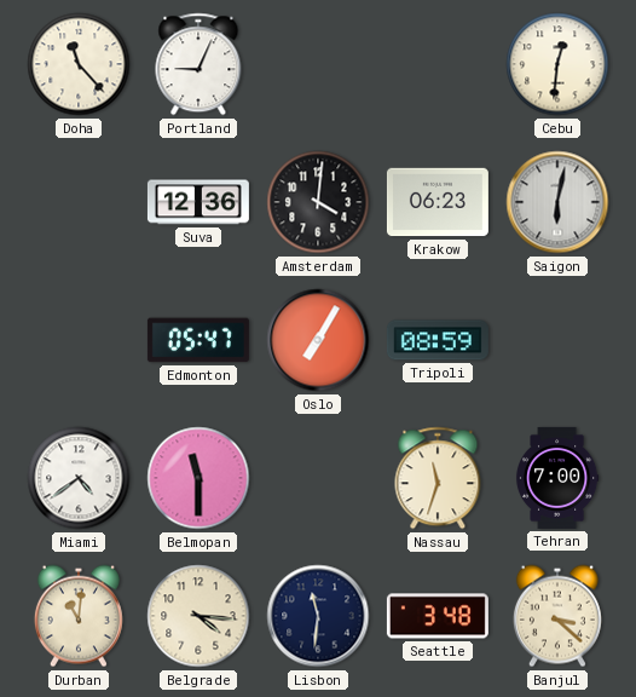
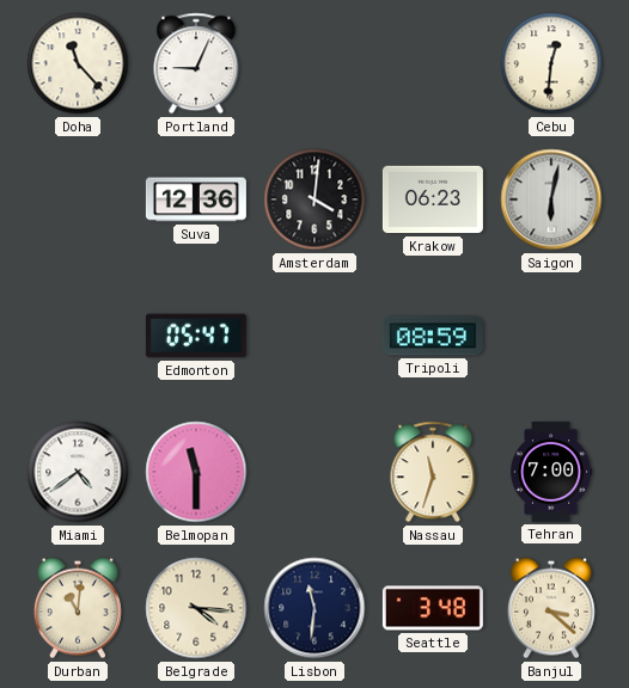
Oslo: 7:05 -> none
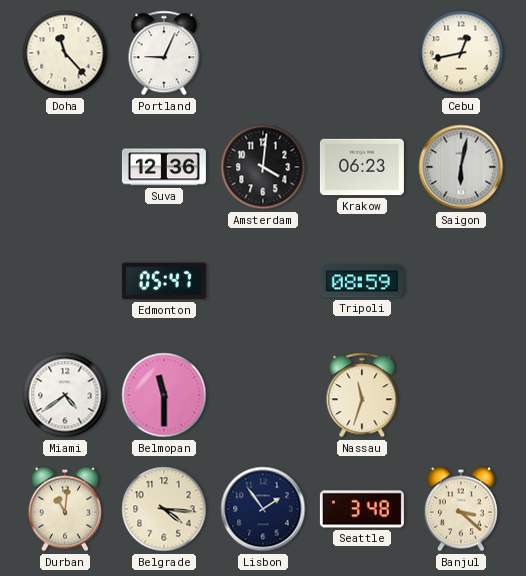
Cebu: 12:31 -> 12:43
Tehran: 7:00 -> none
Lisbon: 11:31 -> 1:54
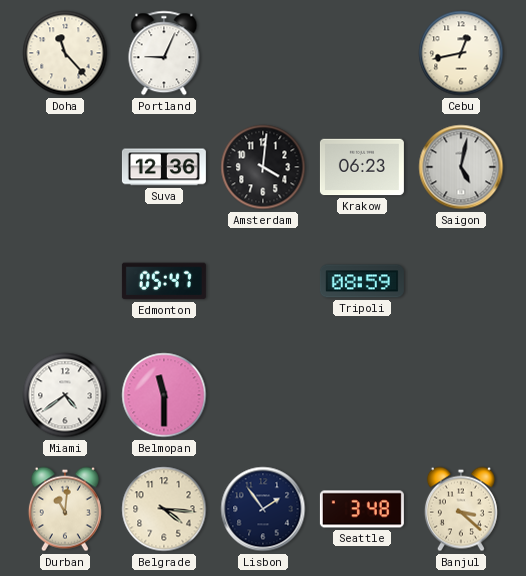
Saigon: 6:02 -> 5:02
Nassau: 11:33 -> none
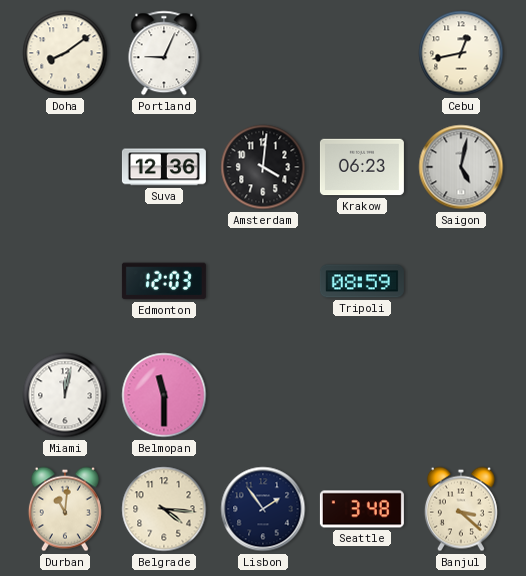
Doha: 11:23 -> 8:09
Edmonton: 05:47 -> 12:03
Miami: 4:39 -> 12:02
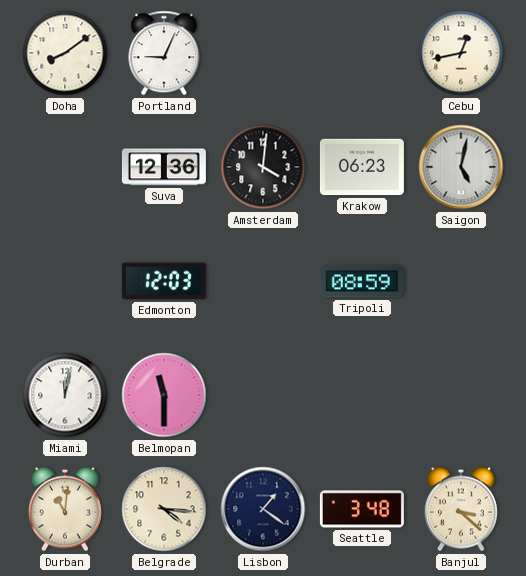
Lisbon: 1:54 -> 1:21
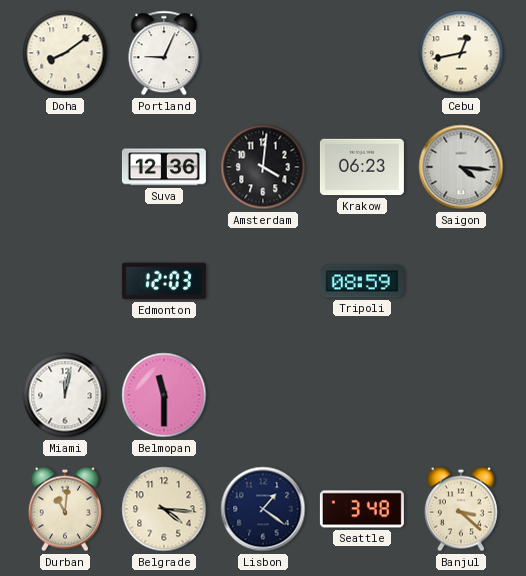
Saigon: 5:02 -> 4:16
